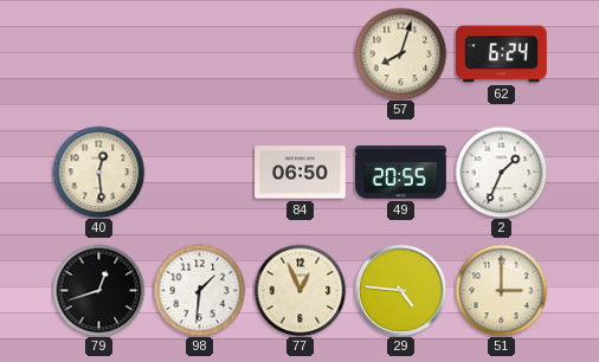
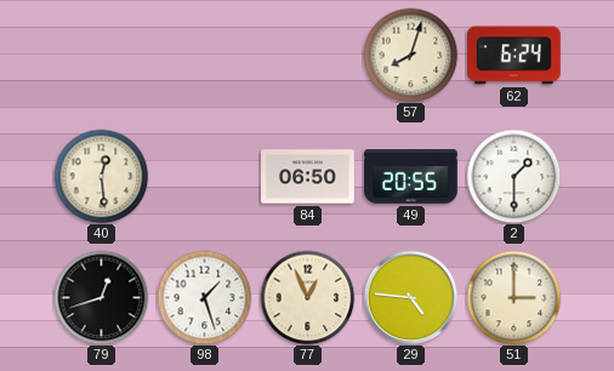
2: 1:34 -> 1:30
98: 1:31 -> 1:27
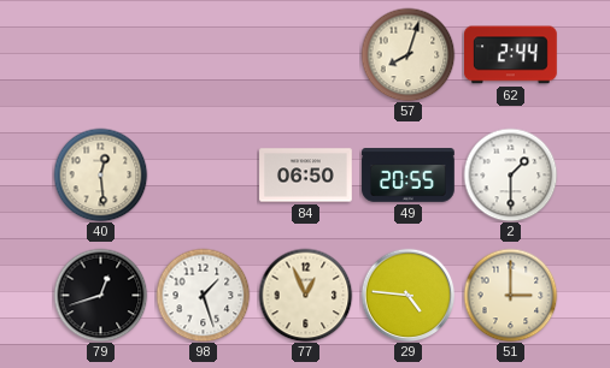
62: 6:24 -> 2:44
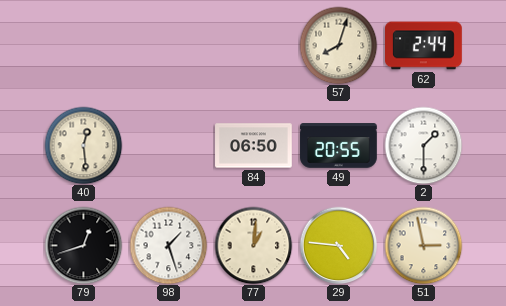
77: 12:56 -> 1:01
51: 3:00 -> 2:58
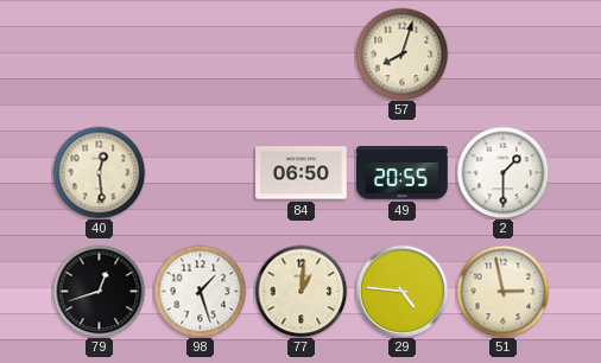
62: 2:44 -> none
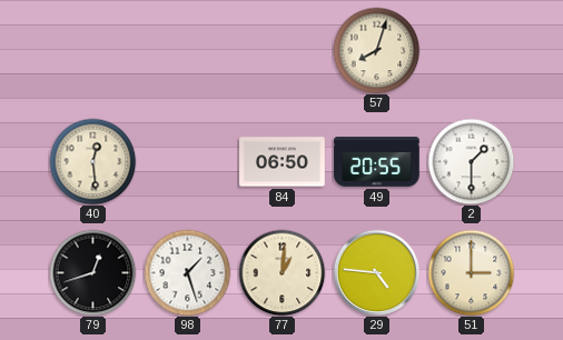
51: 2:58 -> 3:00
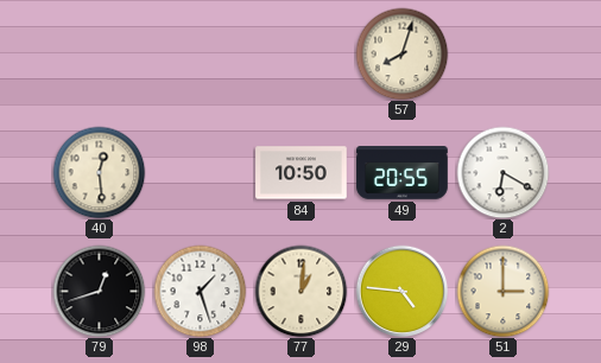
84: 06:50 -> 10:50
2: 1:30 -> 6:20
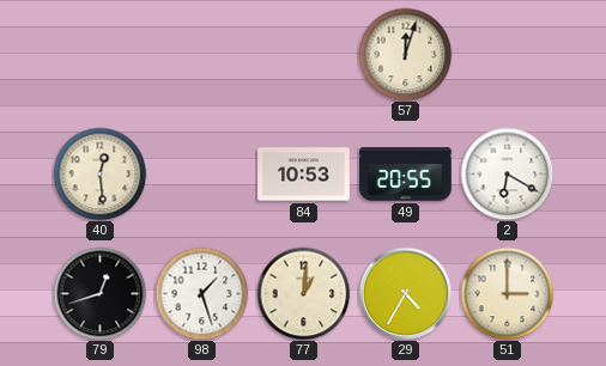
57: 8:03 -> 12:03
84: 10:50 -> 10:53
29: 4:46 -> 4:35
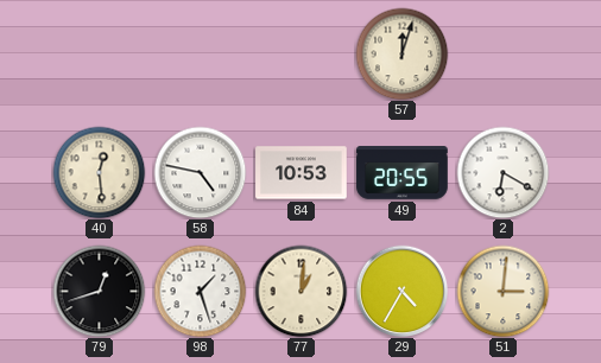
58: none -> 4:47
51: 3:00 -> 3:01
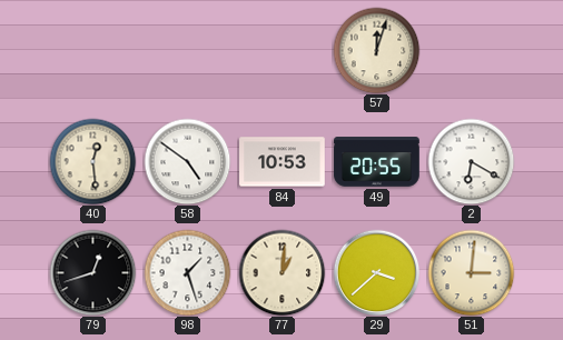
58: 4:47 -> 4:51
29: 4:35 -> 3:38
